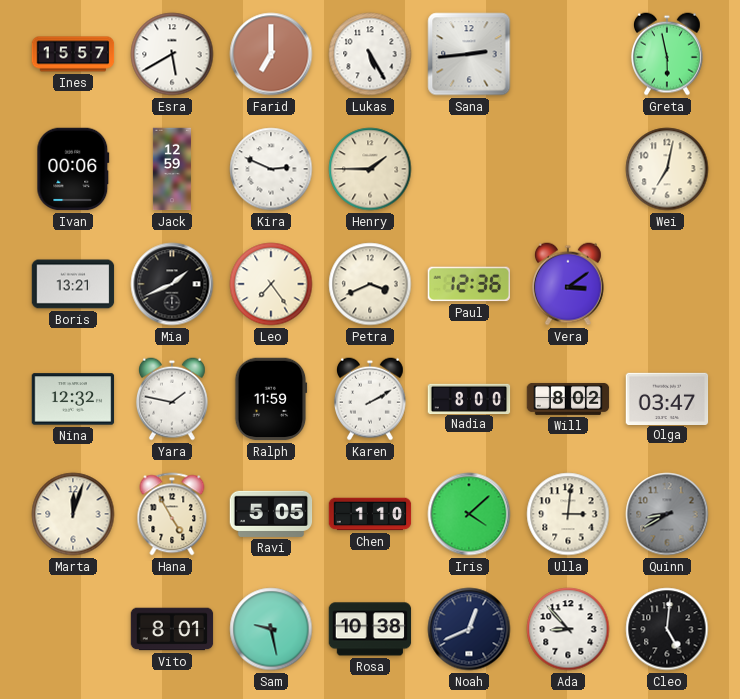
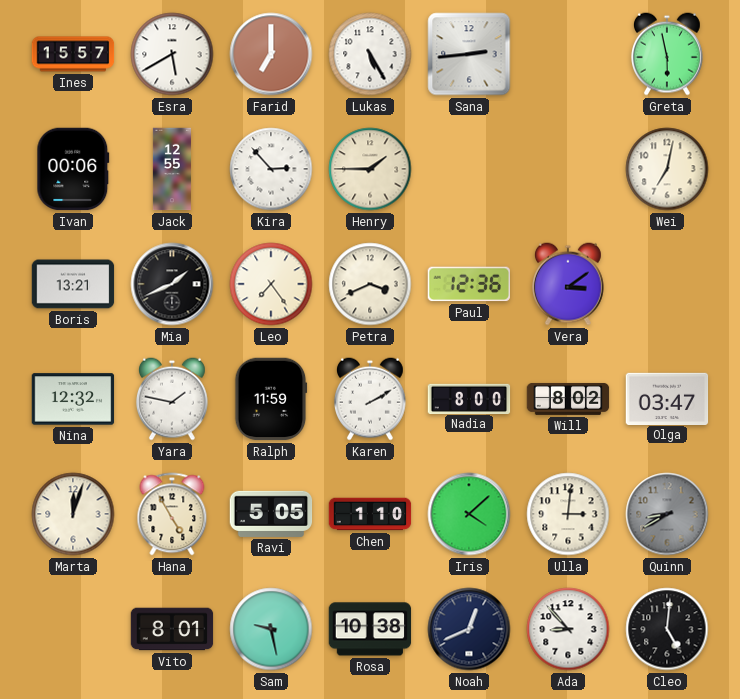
Jack: 12:59 -> 12:55
Kira: 2:49 -> 2:53
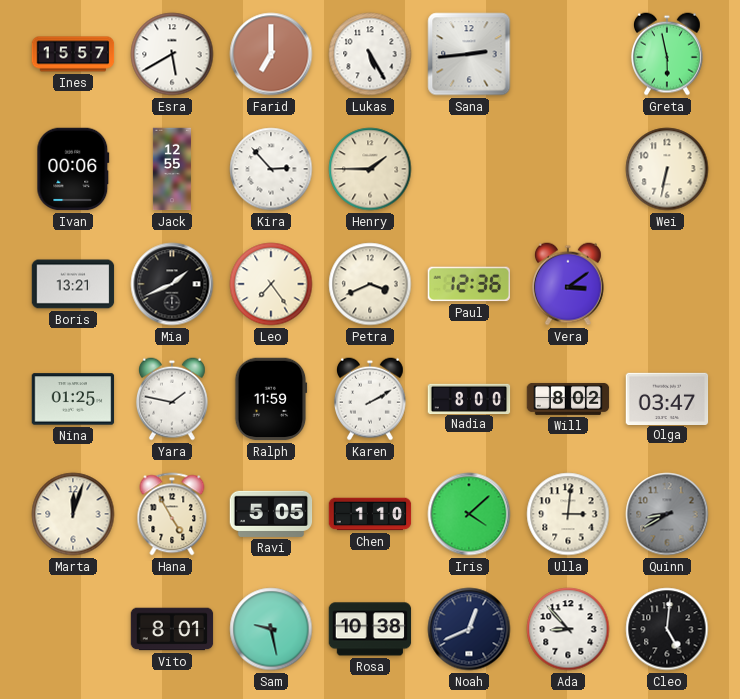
Wei: 7:02 -> 6:32
Nina: 12:32 -> 01:25
